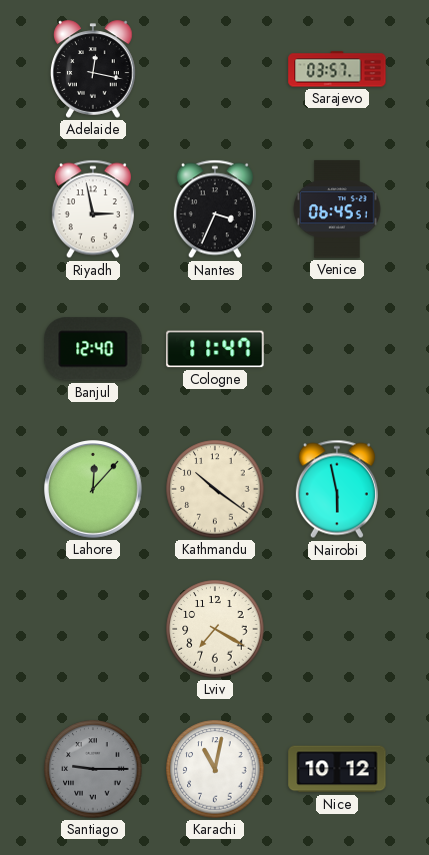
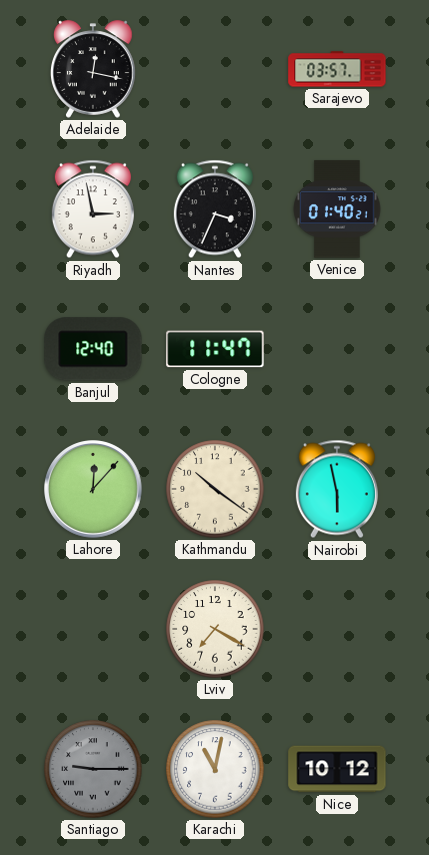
Venice: 06:45 -> 01:40
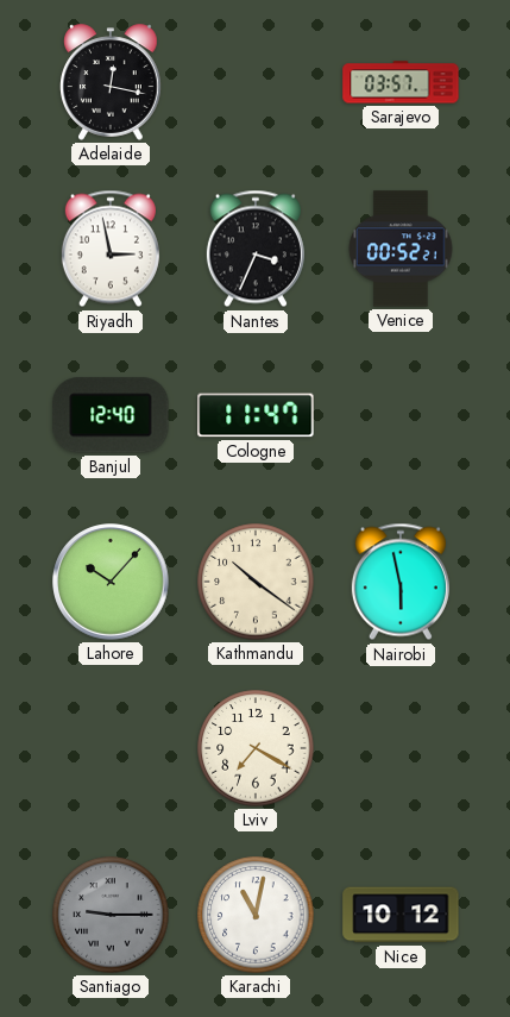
Venice: 01:40 -> 00:52
Lahore: 12:07 -> 10:07
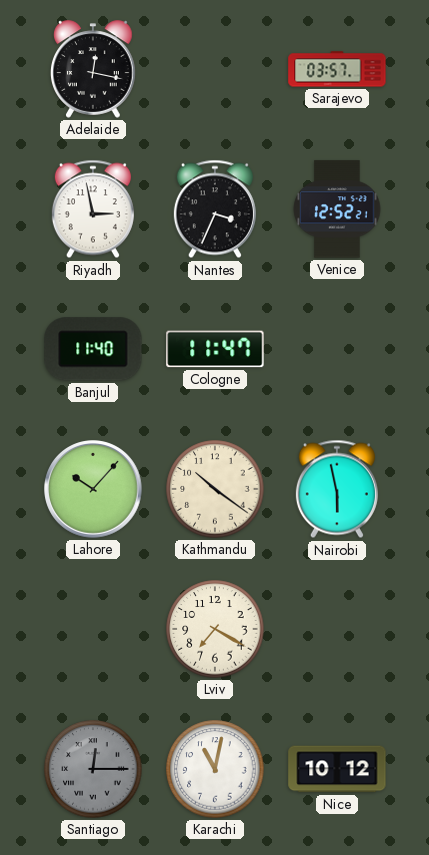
Venice: 00:52 -> 12:52
Banjul: 12:40 -> 11:40
Santiago: 9:15 -> 12:15
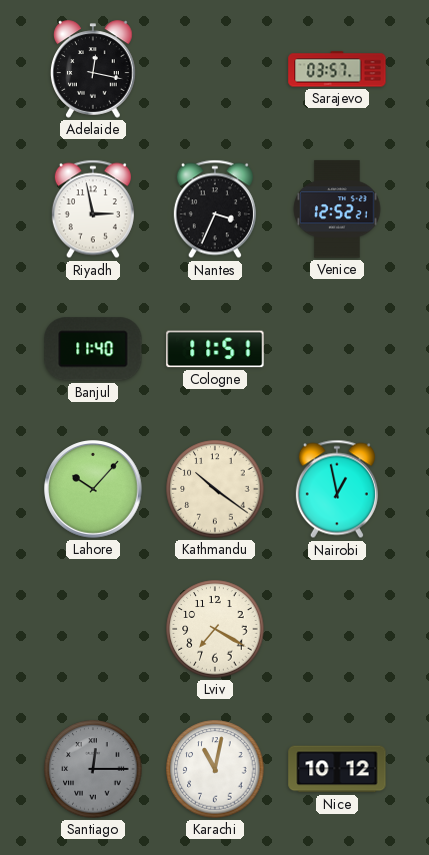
Cologne: 11:47 -> 11:51
Nairobi: 5:58 -> 12:58
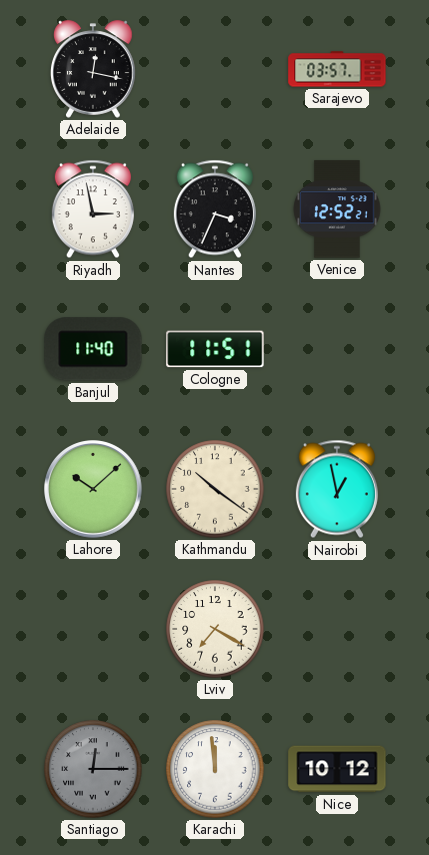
Lahore: 10:07 -> 10:08
Karachi: 11:02 -> 11:59
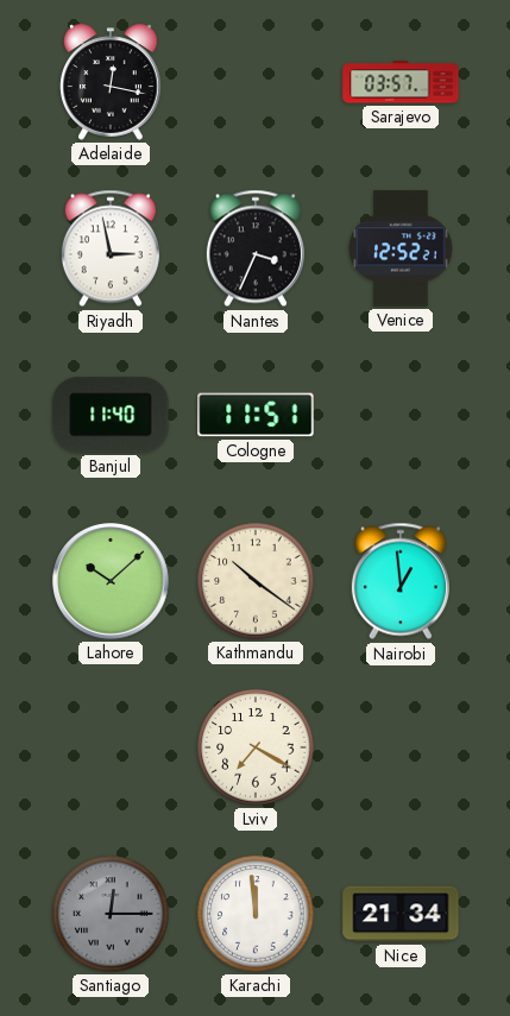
Nairobi: 12:58 -> 12:59
Nice: 10:12 -> 21:34
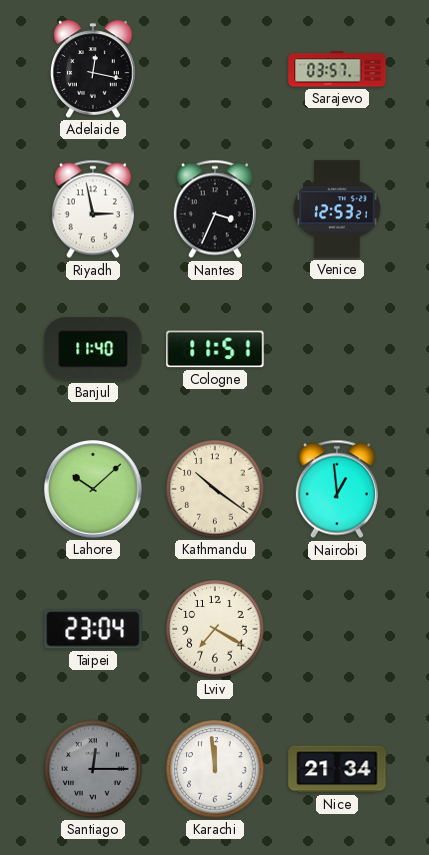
Venice: 12:52 -> 12:53
Taipei: none -> 23:04
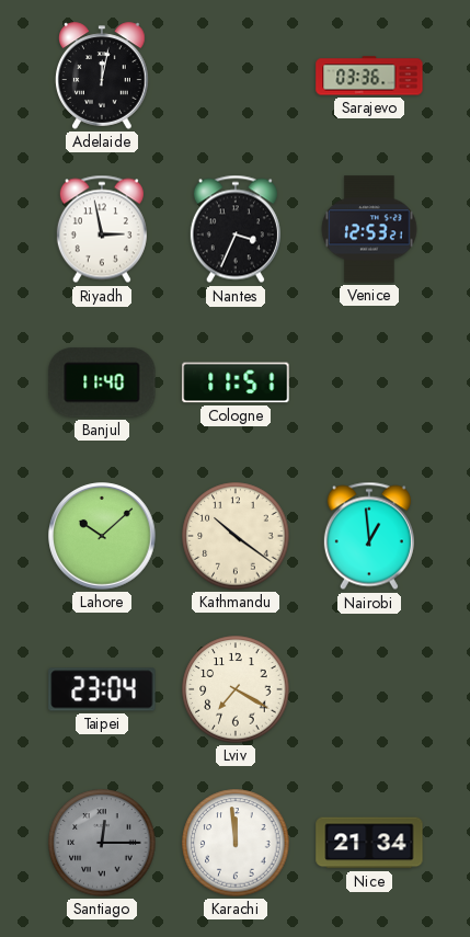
Adelaide: 12:17 -> 12:02
Sarajevo: 03:57 -> 03:36
